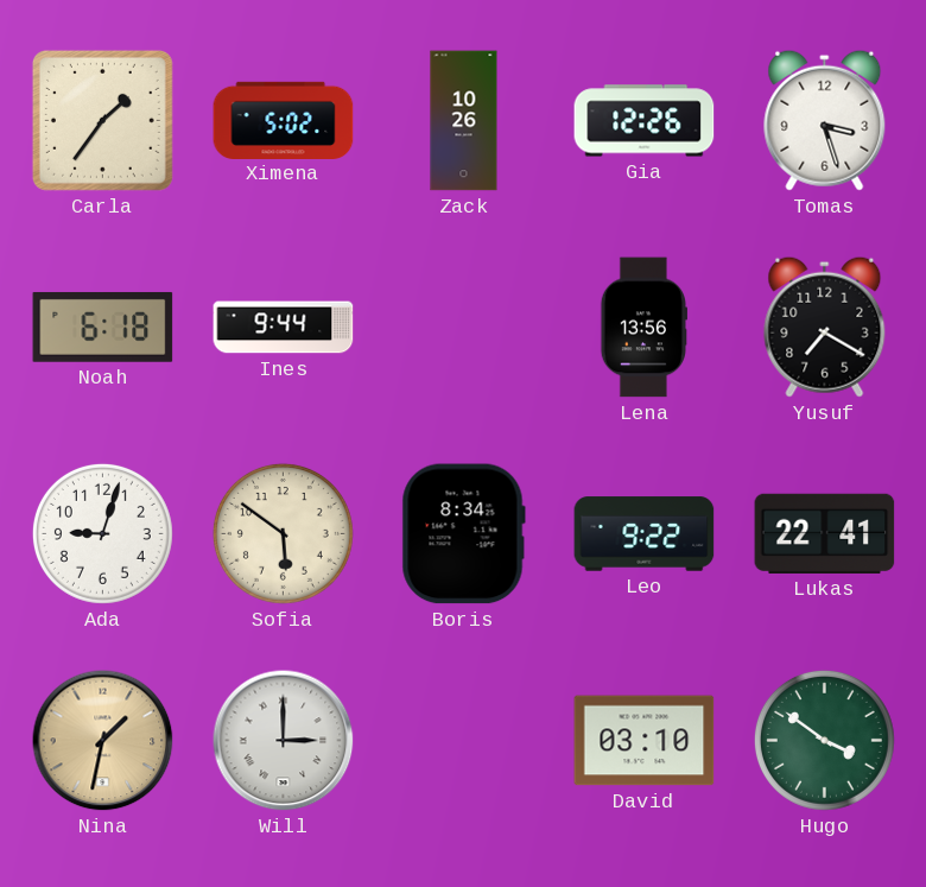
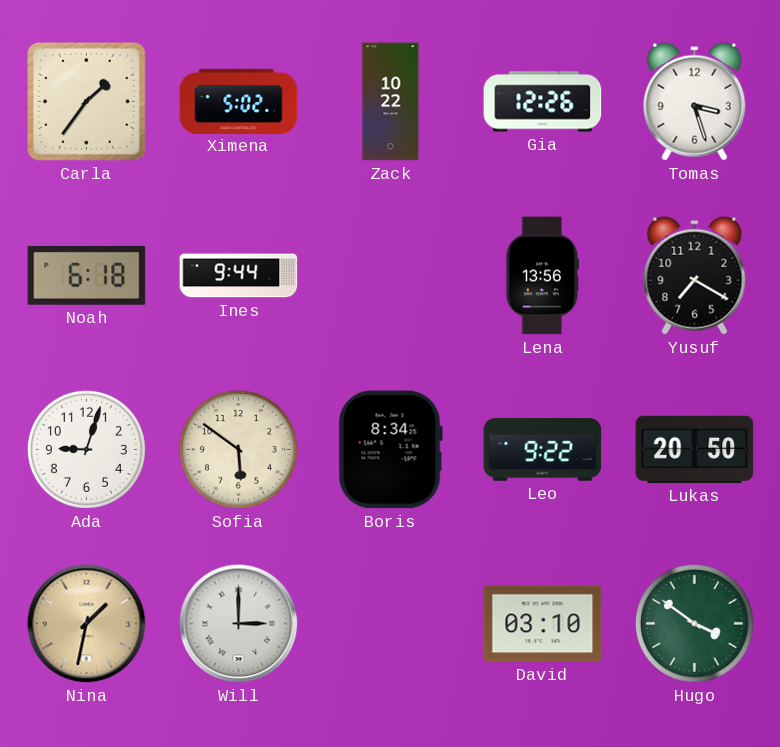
Zack: 10:26 -> 10:22
Lukas: 22:41 -> 20:50
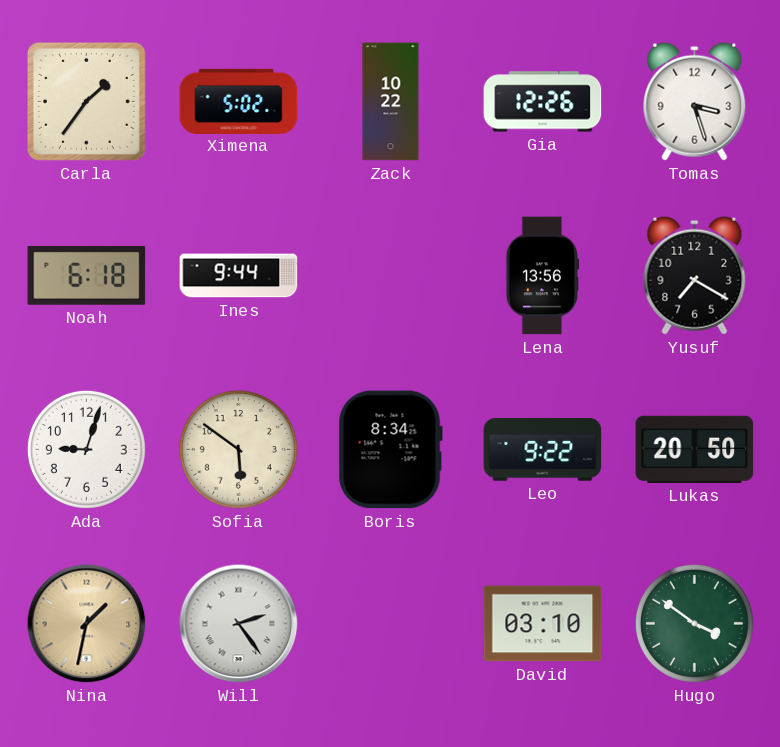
Will: 3:00 -> 2:24
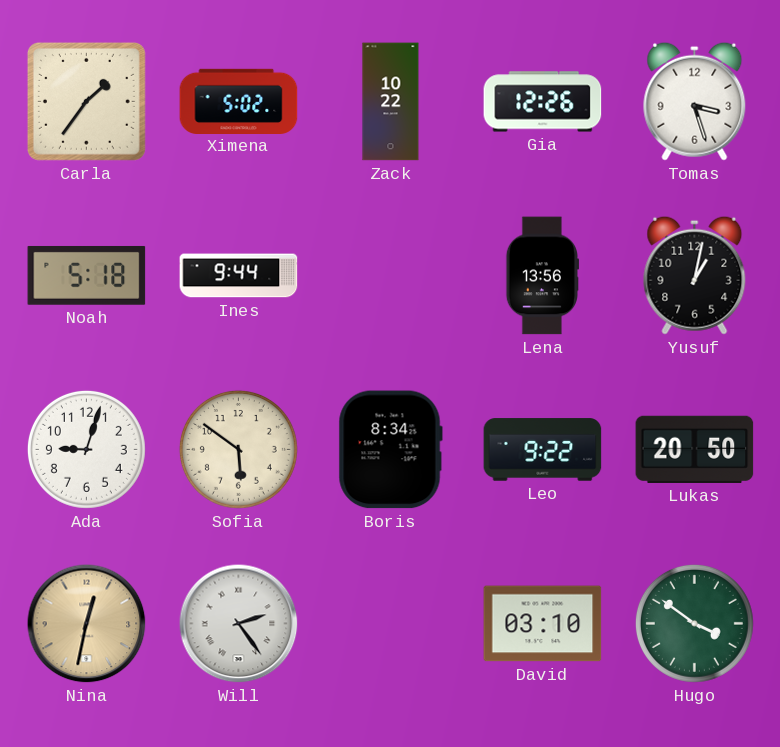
Noah: 6:18 -> 5:18
Yusuf: 7:20 -> 1:02
Nina: 1:32 -> 12:32
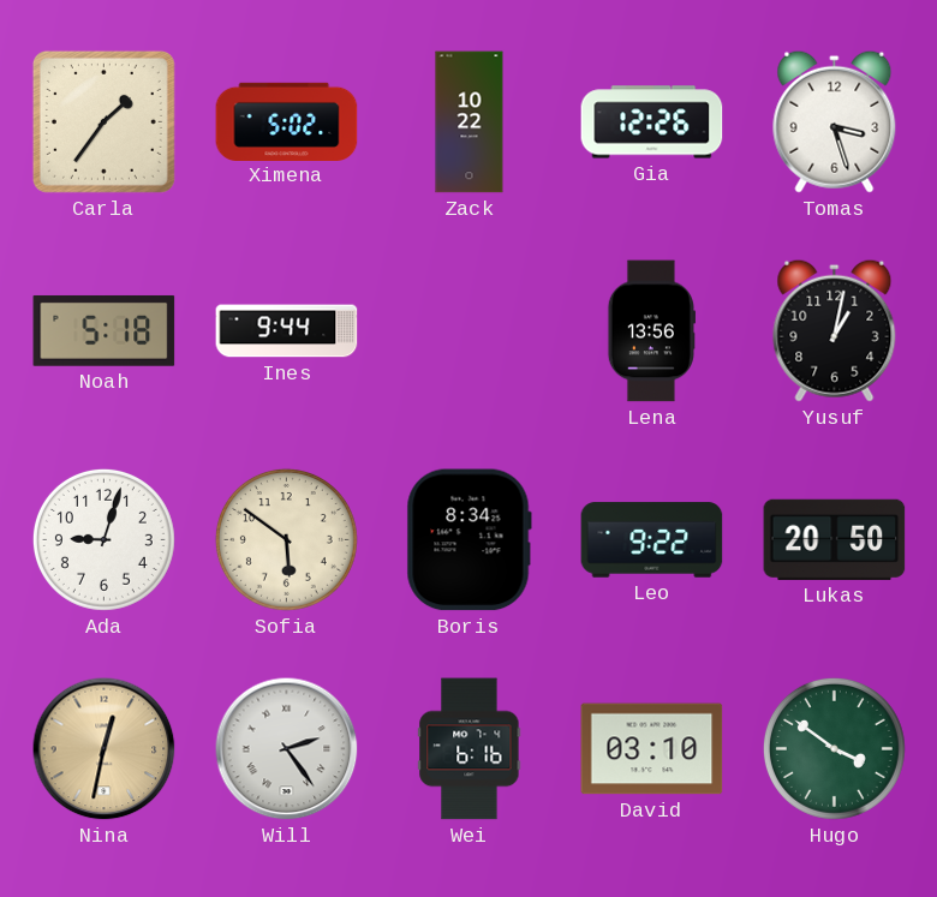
Wei: none -> 6:16
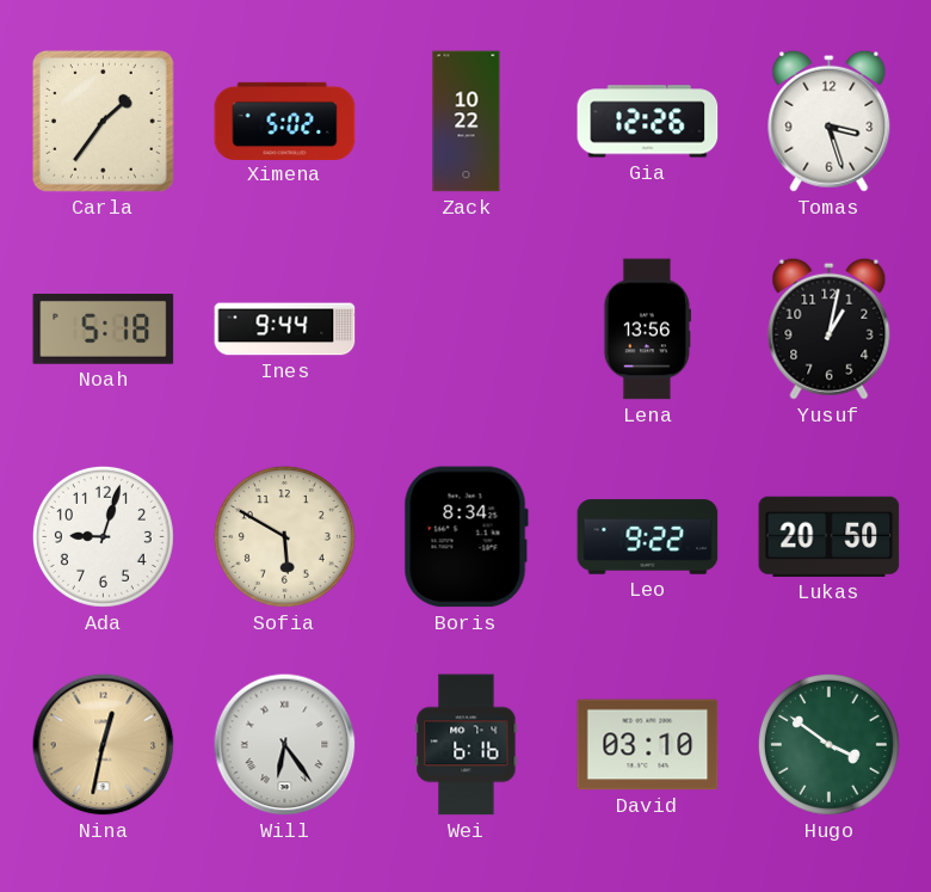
Sofia: 5:51 -> 5:50
Will: 2:24 -> 6:24
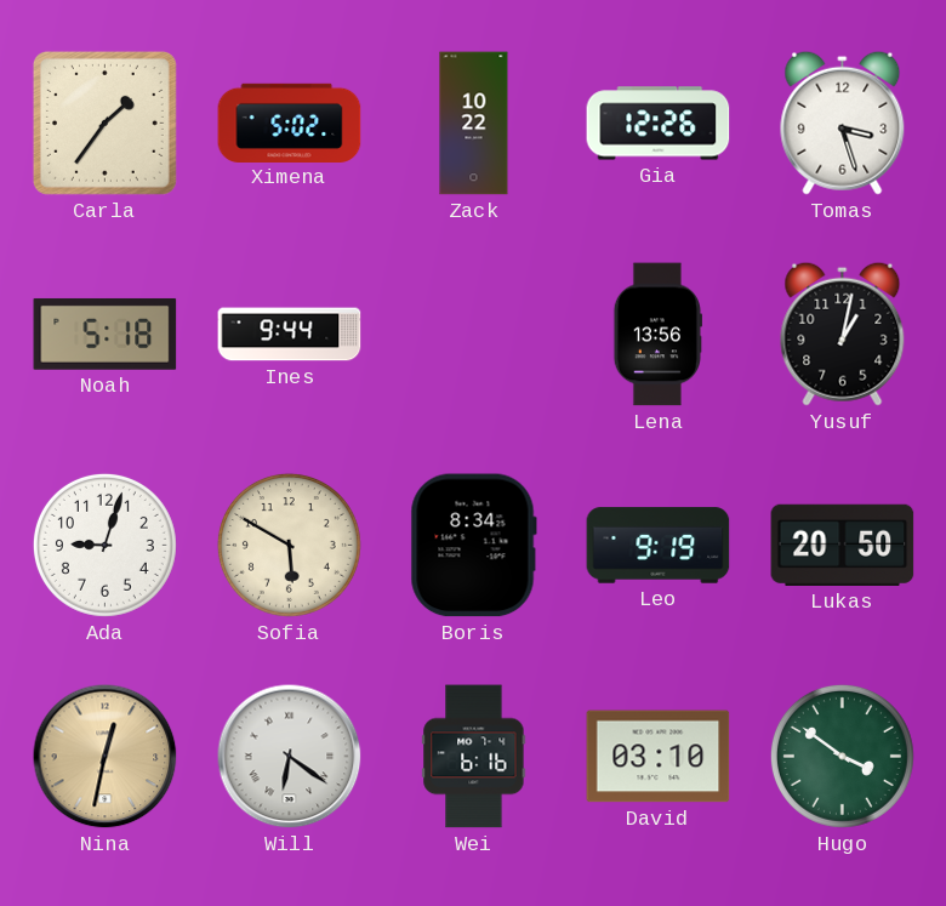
Leo: 9:22 -> 9:19
Will: 6:24 -> 6:21
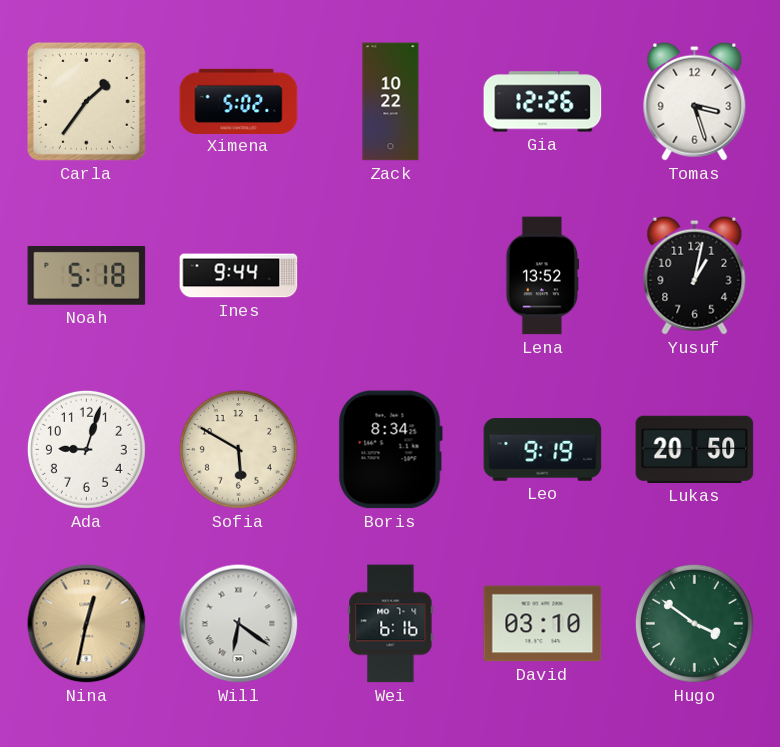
Lena: 13:56 -> 13:52
